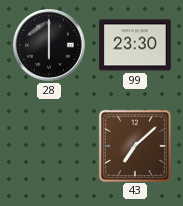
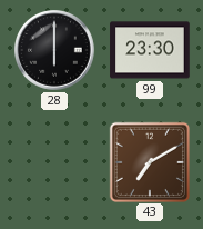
43: 7:08 -> 7:10
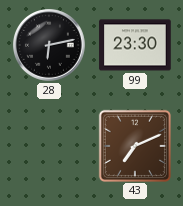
28: 6:00 -> 6:13
43: 7:10 -> 7:11
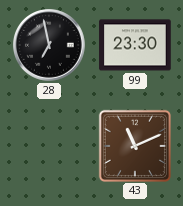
28: 6:13 -> 6:58
43: 7:11 -> 11:11
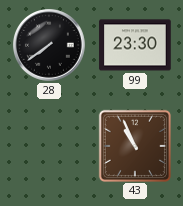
28: 6:58 -> 7:39
43: 11:11 -> 10:56
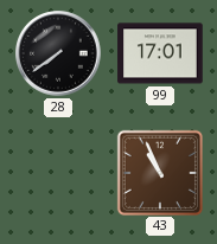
99: 23:30 -> 17:01
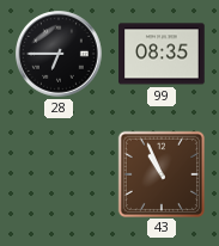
28: 7:39 -> 6:45
99: 17:01 -> 08:35
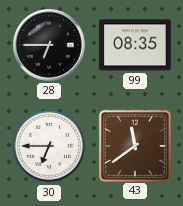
30: none -> 6:45
43: 10:56 -> 11:39
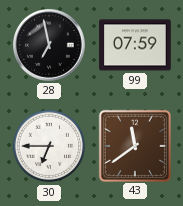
28: 6:45 -> 6:58
99: 08:35 -> 07:59
